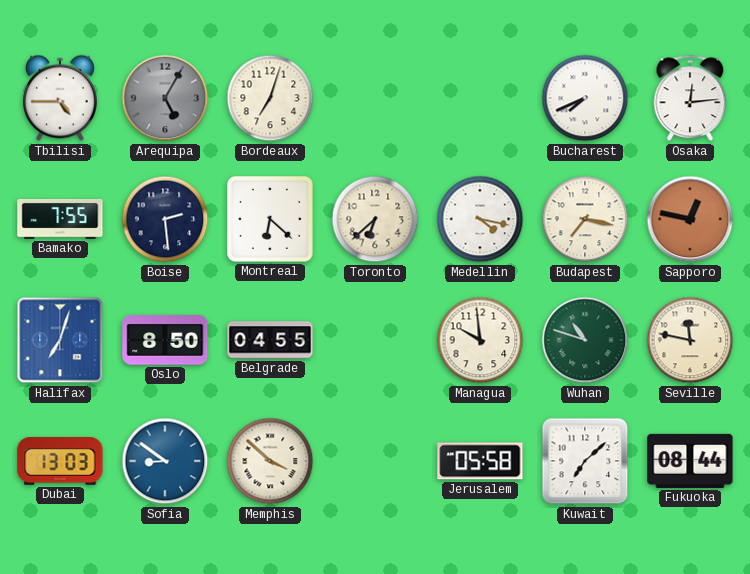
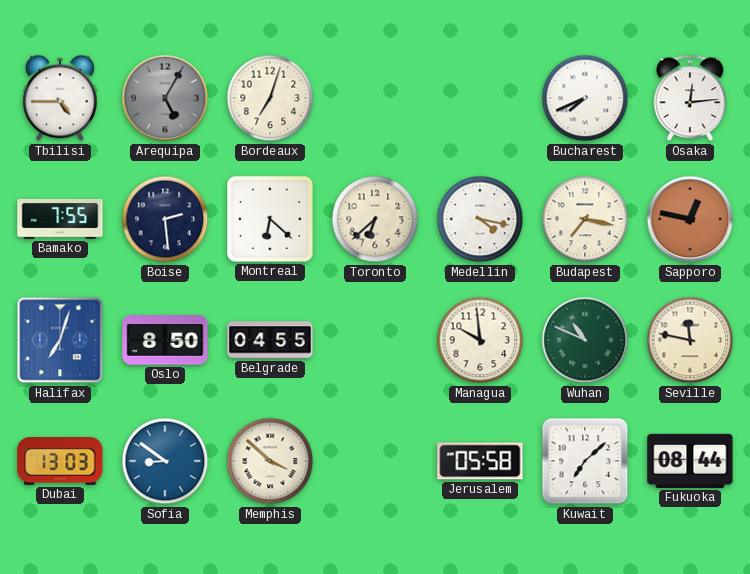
Wuhan: 10:48 -> 10:49
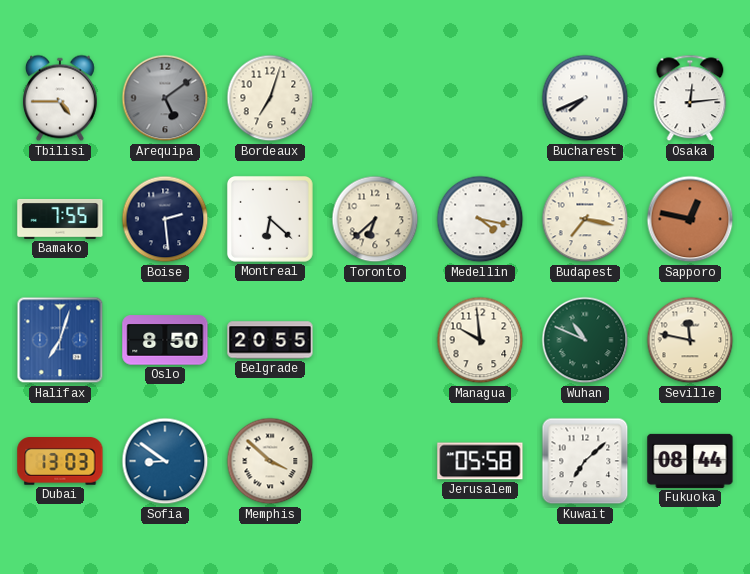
Arequipa: 5:05 -> 5:09
Belgrade: 04:55 -> 20:55
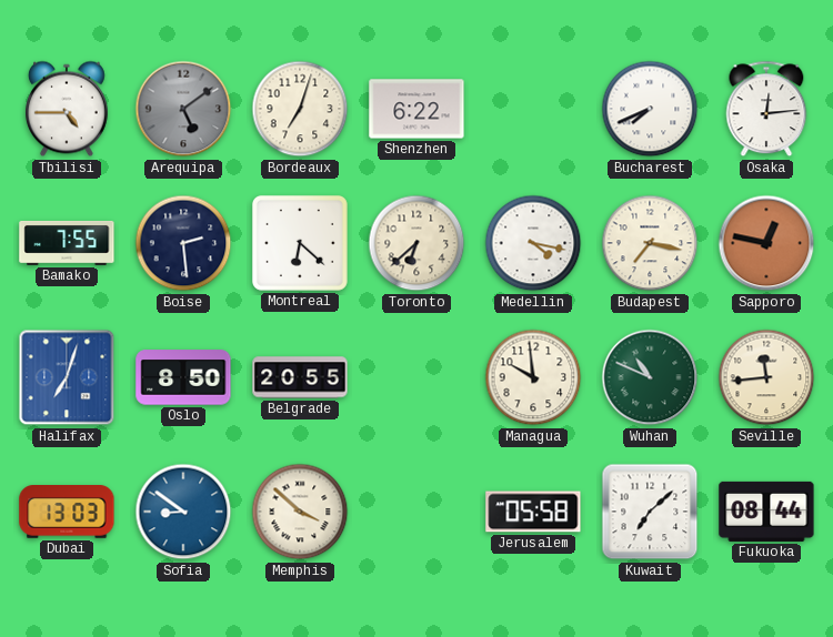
Shenzhen: none -> 6:22
Seville: 11:47 -> 11:44
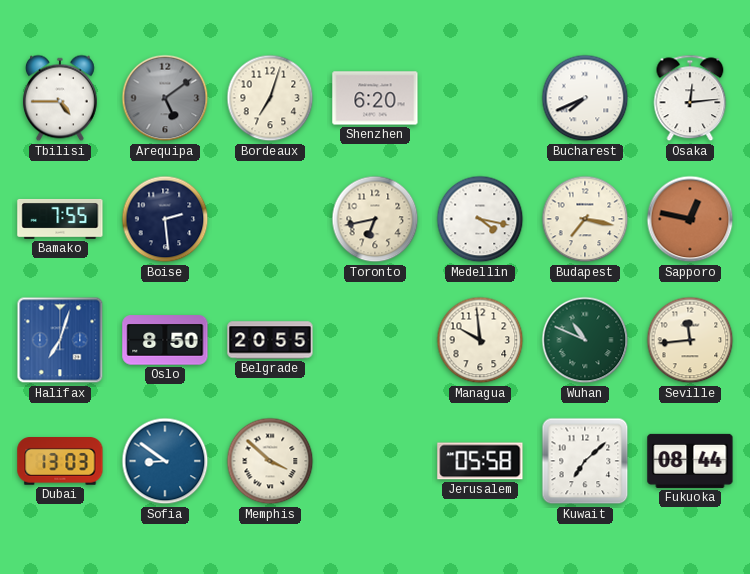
Shenzhen: 6:22 -> 6:20
Montreal: 6:22 -> none
Toronto: 6:38 -> 6:43
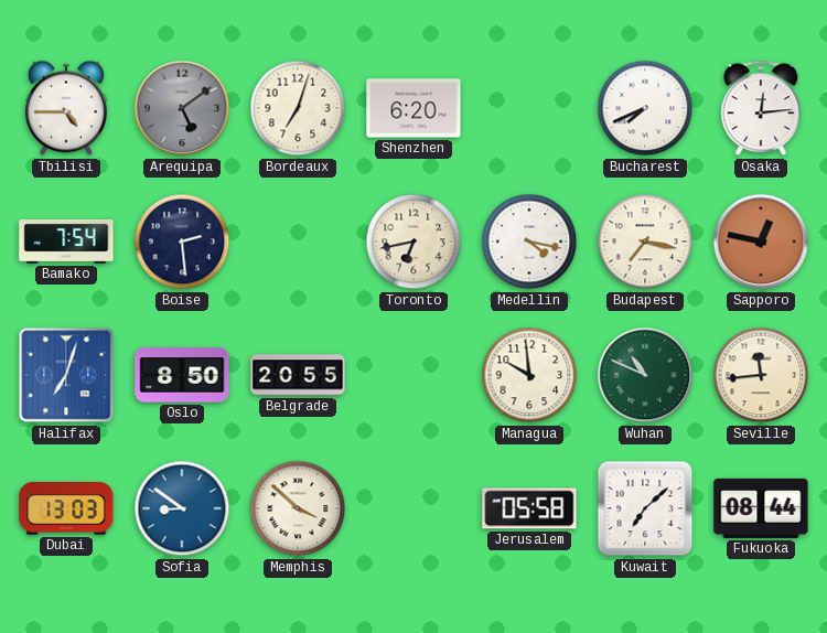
Bamako: 7:55 -> 7:54
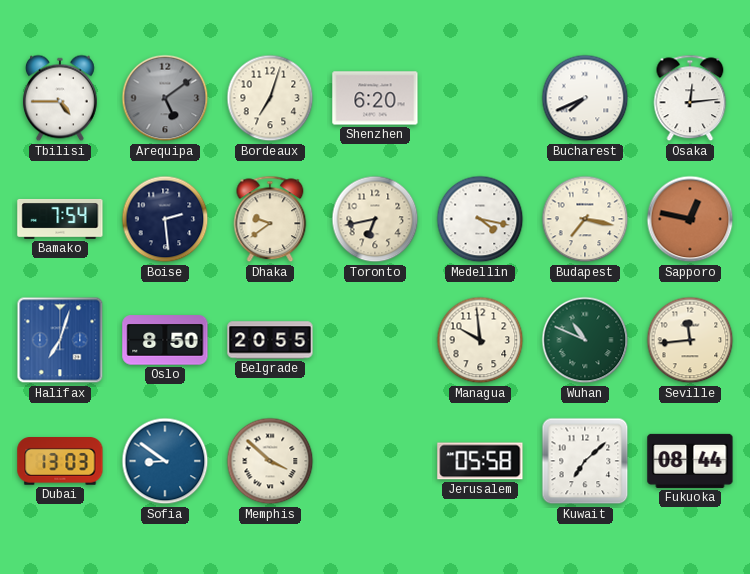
Dhaka: none -> 9:39
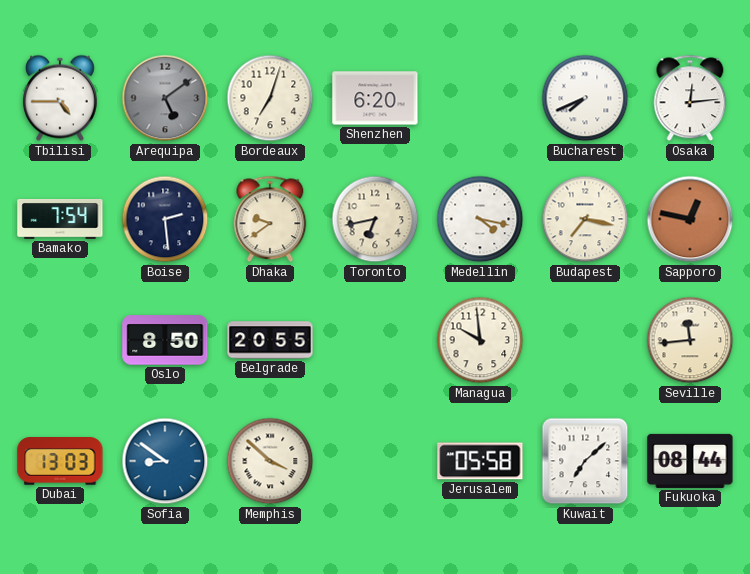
Halifax: 7:03 -> none
Wuhan: 10:49 -> none
